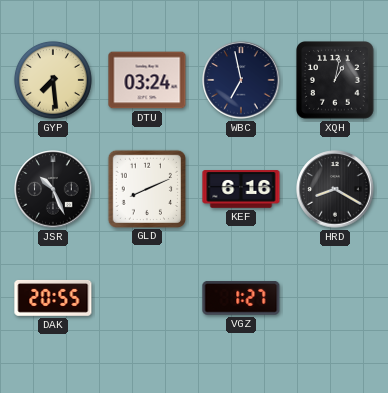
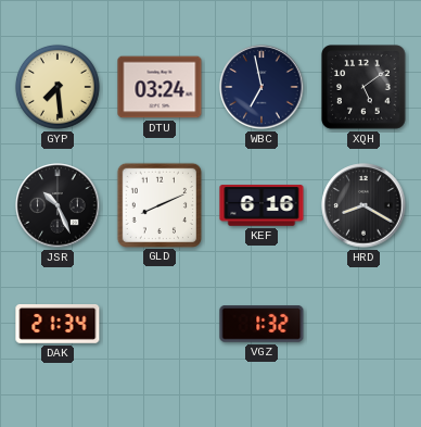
XQH: 1:02 -> 5:09
DAK: 20:55 -> 21:34
VGZ: 1:27 -> 1:32
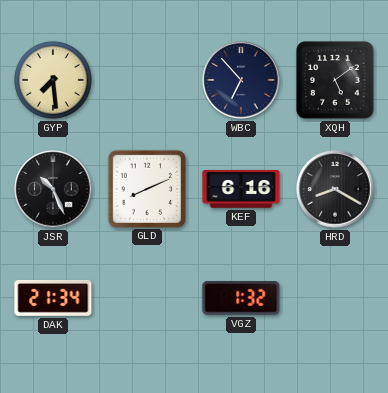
DTU: 03:24 -> none
WBC: 6:58 -> 6:53
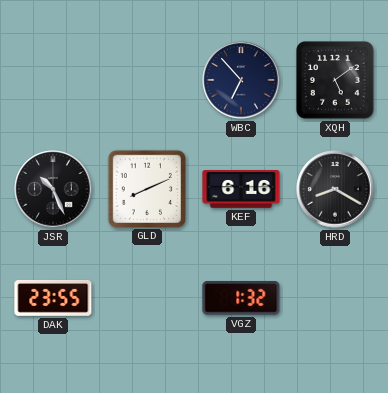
GYP: 7:29 -> none
DAK: 21:34 -> 23:55
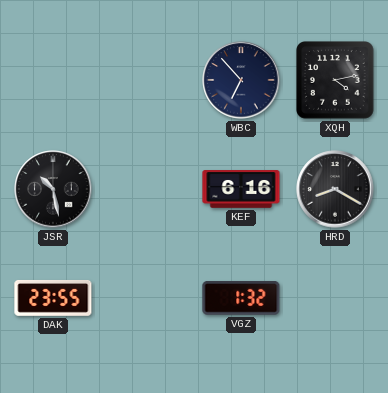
XQH: 5:09 -> 4:13
JSR: 10:26 -> 10:28
GLD: 8:11 -> none
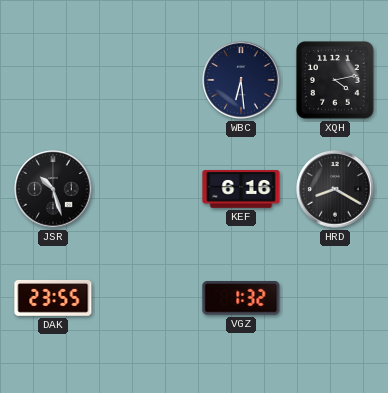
WBC: 6:53 -> 6:29
JSR: 10:28 -> 10:27
